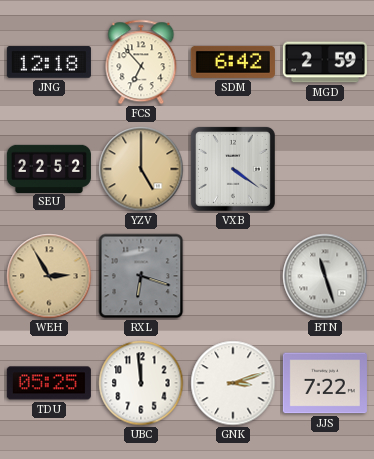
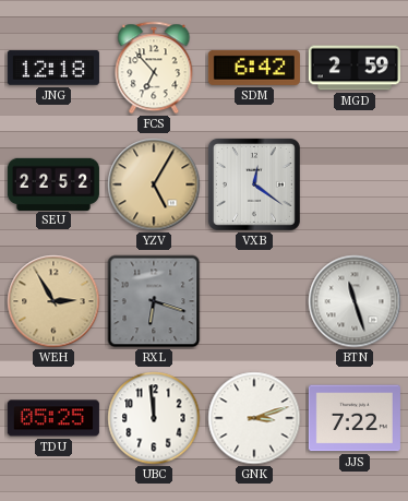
YZV: 5:00 -> 5:05
VXB: 4:21 -> 12:21
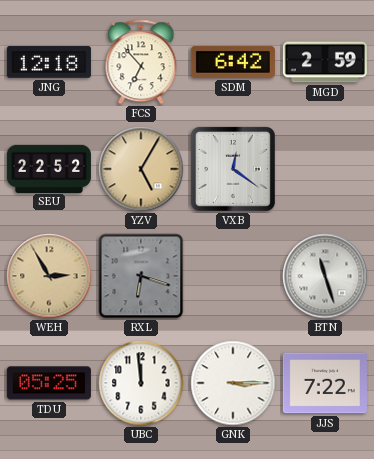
GNK: 3:12 -> 3:15
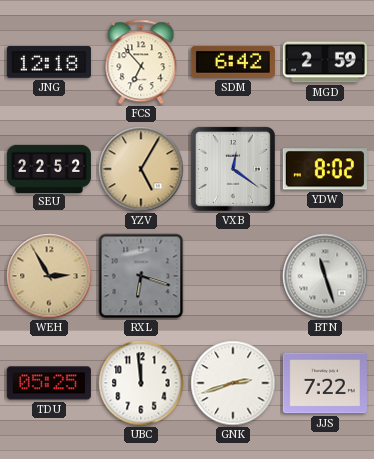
YDW: none -> 8:02
GNK: 3:15 -> 2:42
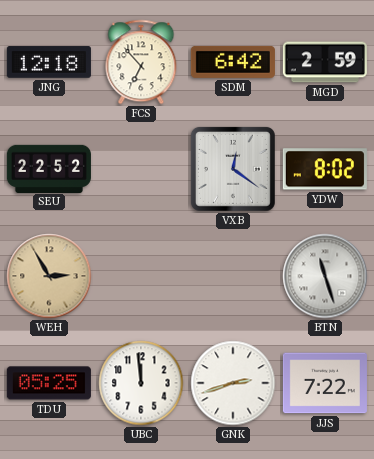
YZV: 5:05 -> none
RXL: 6:18 -> none
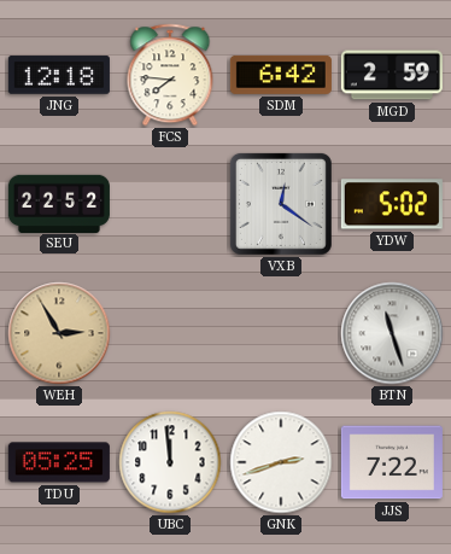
FCS: 6:53 -> 7:46
YDW: 8:02 -> 5:02
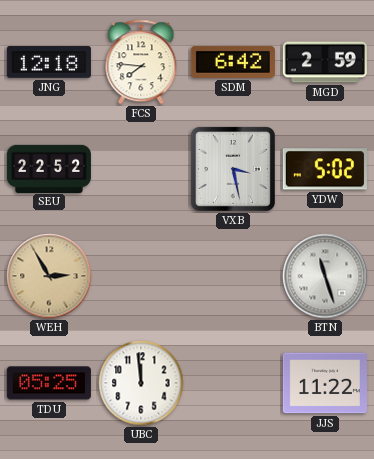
VXB: 12:21 -> 3:28
GNK: 2:42 -> none
JJS: 7:22 -> 11:22
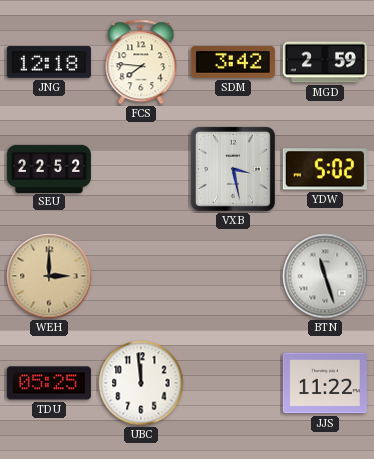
SDM: 6:42 -> 3:42
WEH: 2:55 -> 3:00
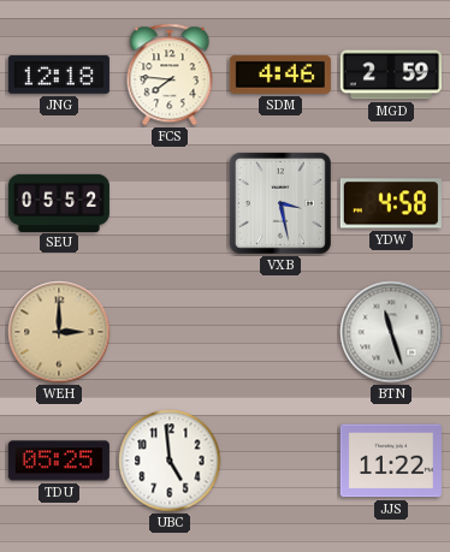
SDM: 3:42 -> 4:46
SEU: 22:52 -> 05:52
YDW: 5:02 -> 4:58
UBC: 11:59 -> 4:59
